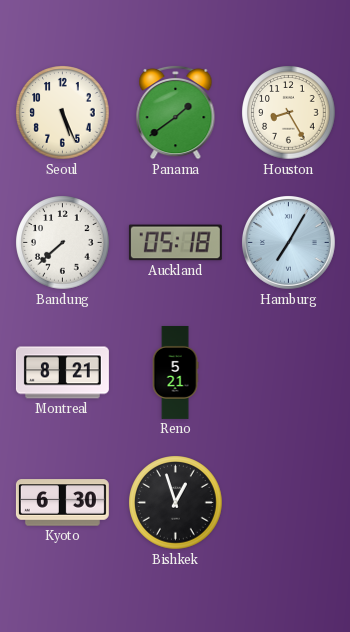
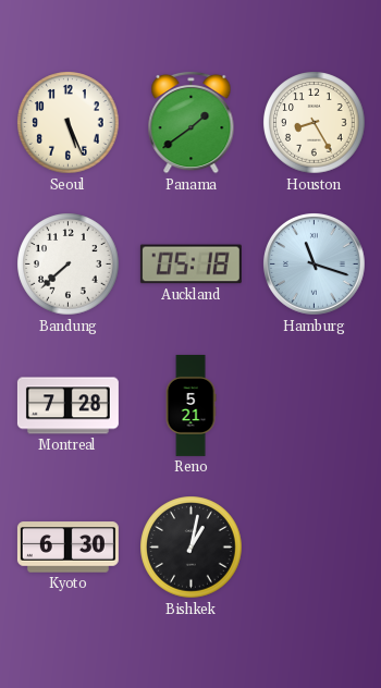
Hamburg: 7:05 -> 11:18
Montreal: 8:21 -> 7:28
Bishkek: 12:57 -> 1:02
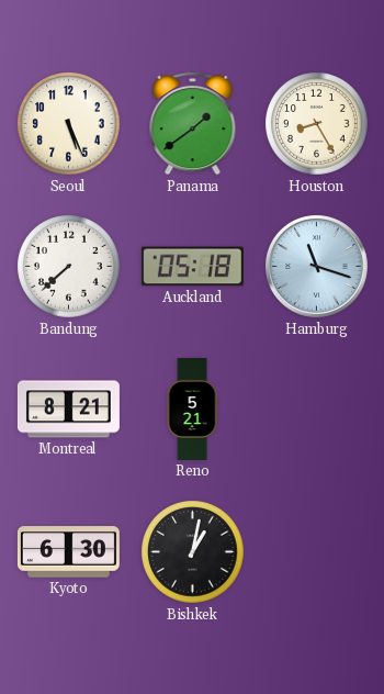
Montreal: 7:28 -> 8:21
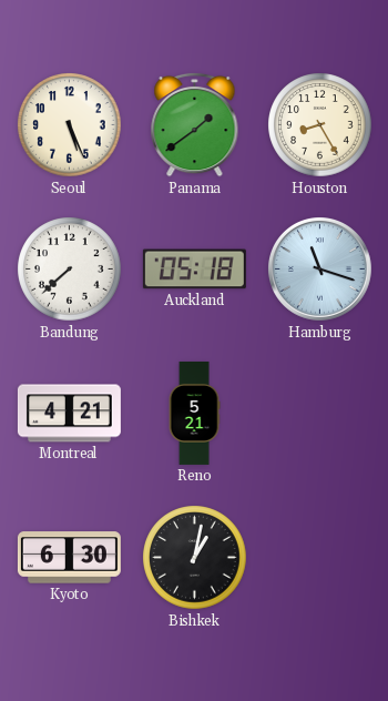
Montreal: 8:21 -> 4:21
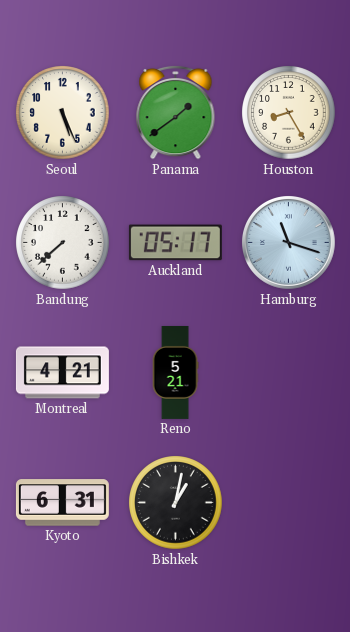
Auckland: 05:18 -> 05:17
Kyoto: 6:30 -> 6:31
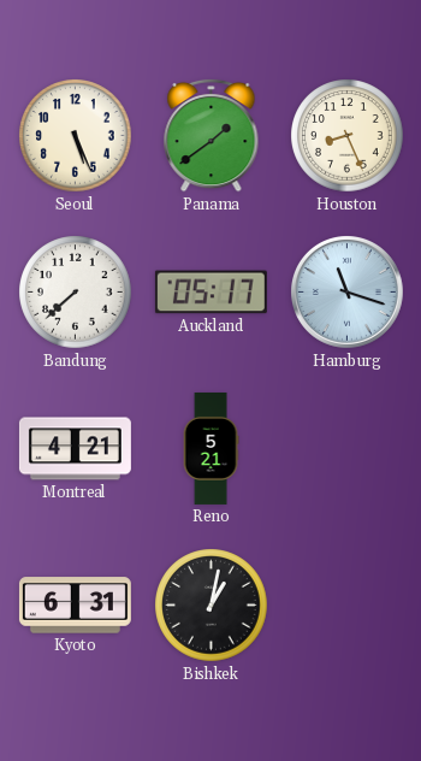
Houston: 8:25 -> 8:26
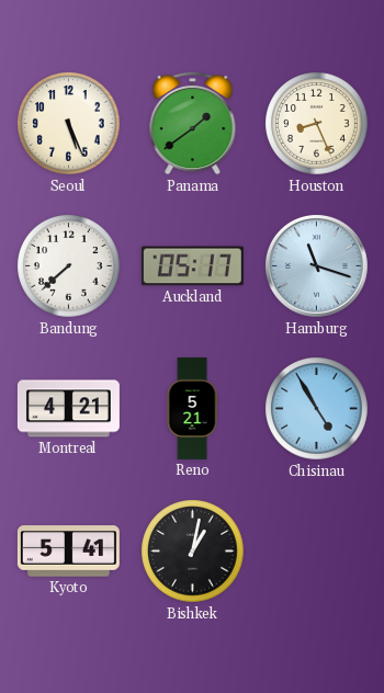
Chisinau: none -> 4:55
Kyoto: 6:31 -> 5:41
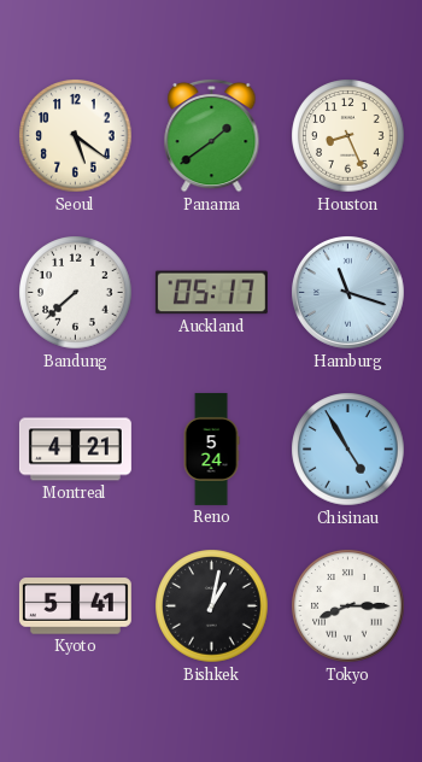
Seoul: 5:26 -> 5:21
Reno: 5:21 -> 5:24
Tokyo: none -> 8:15
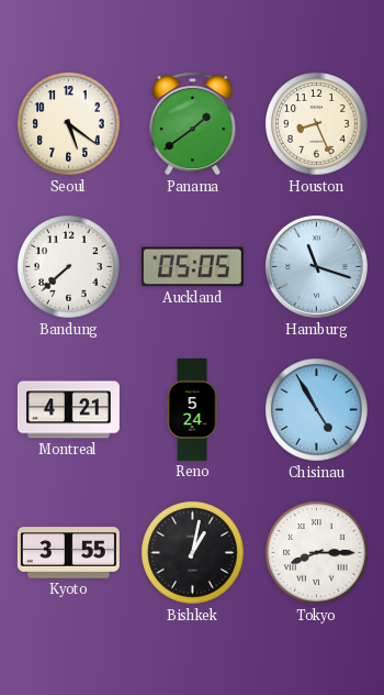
Auckland: 05:17 -> 05:05
Kyoto: 5:41 -> 3:55
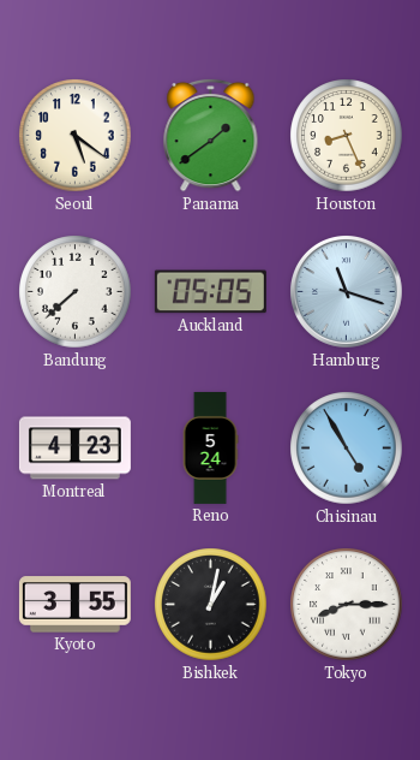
Montreal: 4:21 -> 4:23
